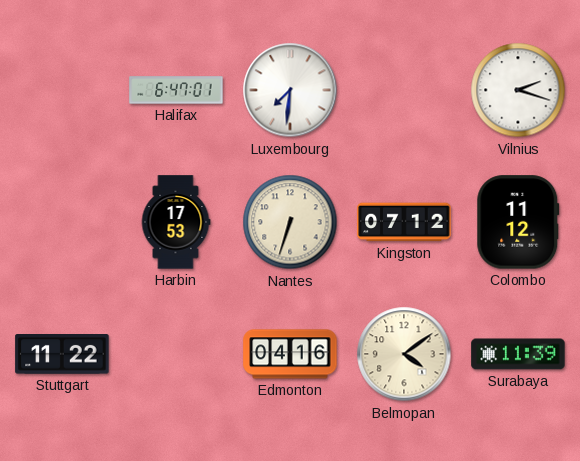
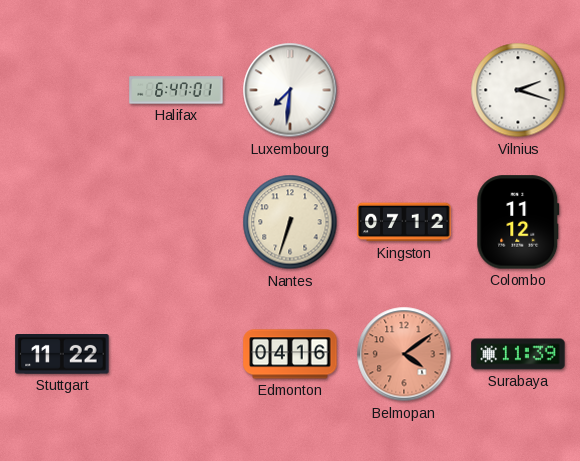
Harbin: 17:53 -> none
Belmopan dial: cream -> salmon
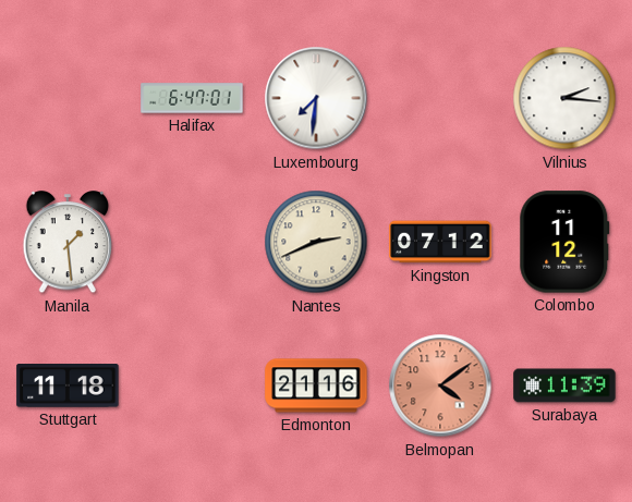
Vilnius: 2:18 -> 2:16
Manila: none -> 1:29
Nantes: 6:33 -> 2:41
Stuttgart: 11:22 -> 11:18
Edmonton: 04:16 -> 21:16
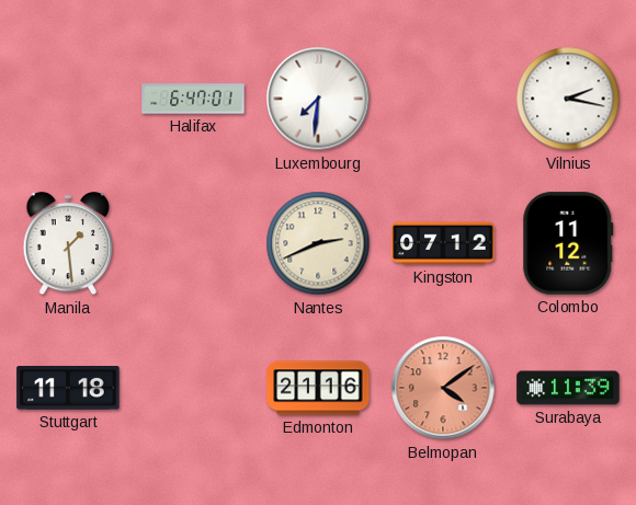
Vilnius: 2:16 -> 2:17
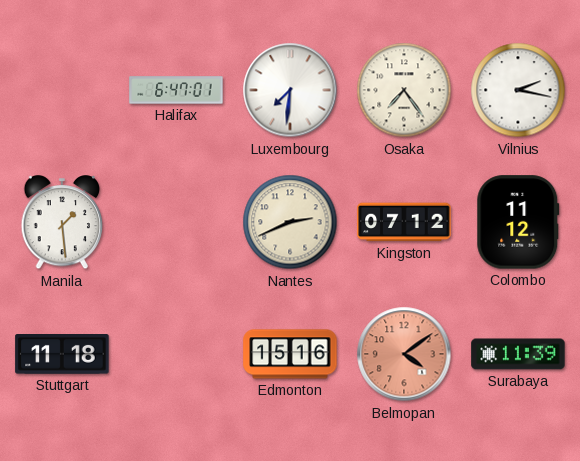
Osaka: none -> 7:24
Edmonton: 21:16 -> 15:16
